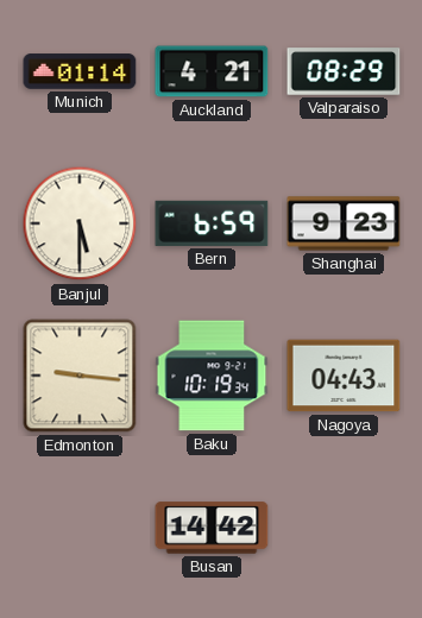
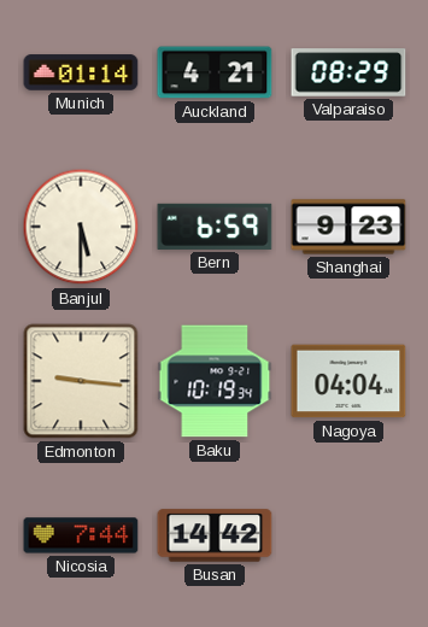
Nagoya: 04:43 -> 04:04
Nicosia: none -> 7:44
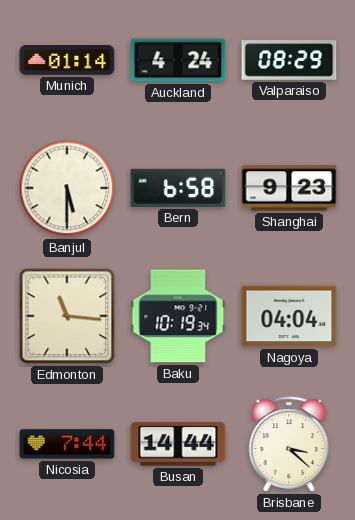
Auckland: 4:21 -> 4:24
Bern: 6:59 -> 6:58
Edmonton: 9:16 -> 11:16
Busan: 14:42 -> 14:44
Brisbane: none -> 3:22
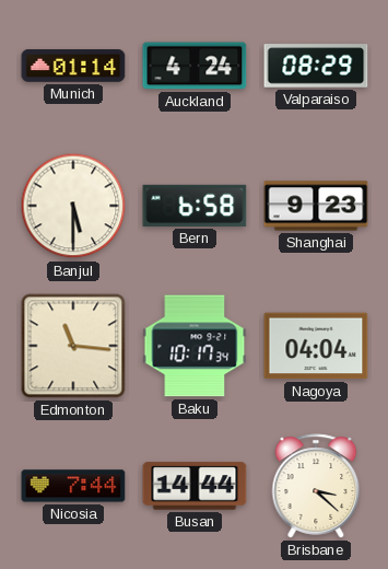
Baku: 10:19 -> 10:17
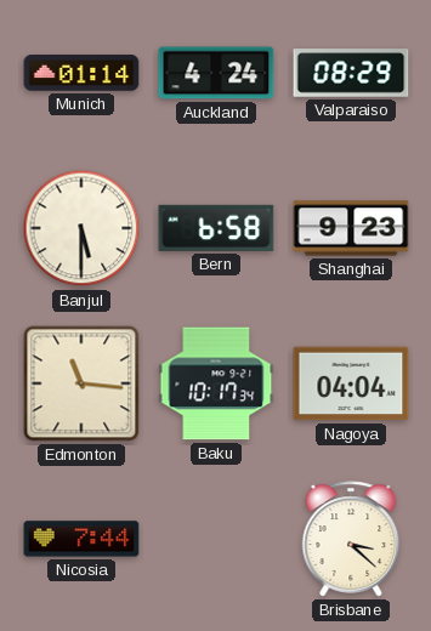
Busan: 14:44 -> none
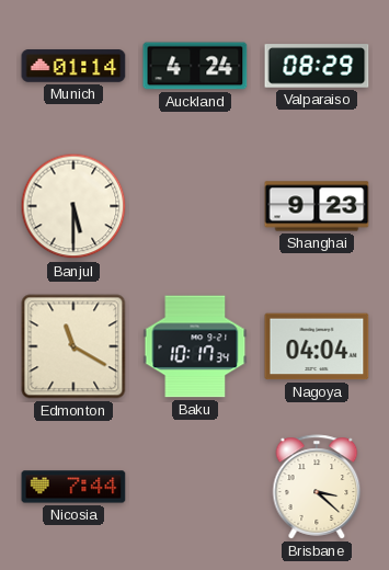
Bern: 6:58 -> none
Edmonton: 11:16 -> 11:20
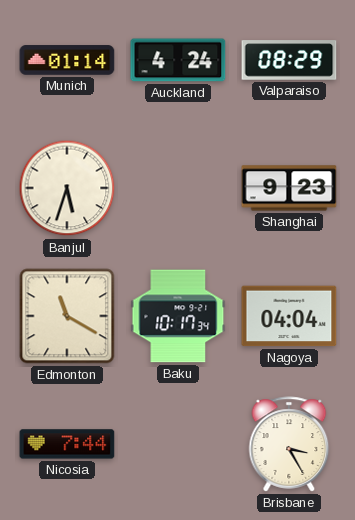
Banjul: 5:30 -> 5:33
Brisbane: 3:22 -> 3:25
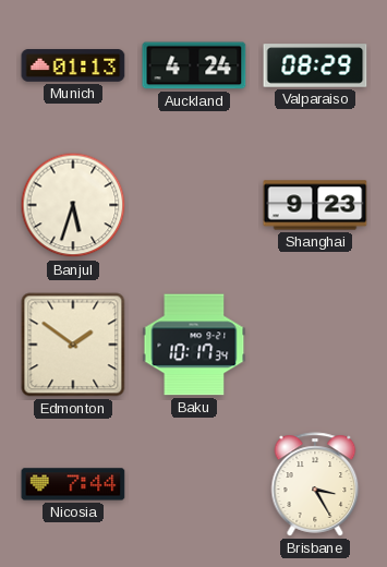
Munich: 01:14 -> 01:13
Edmonton: 11:20 -> 1:51
Nagoya: 04:04 -> none
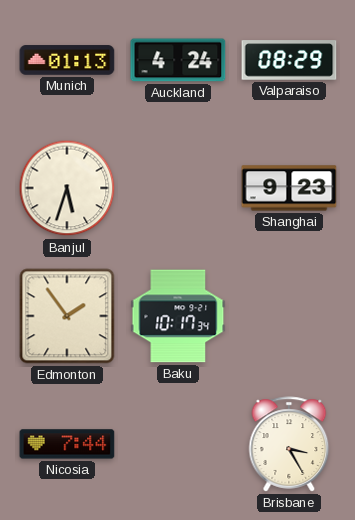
Edmonton: 1:51 -> 1:54
